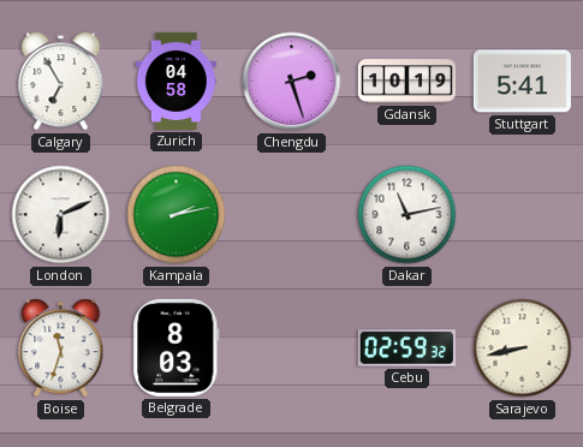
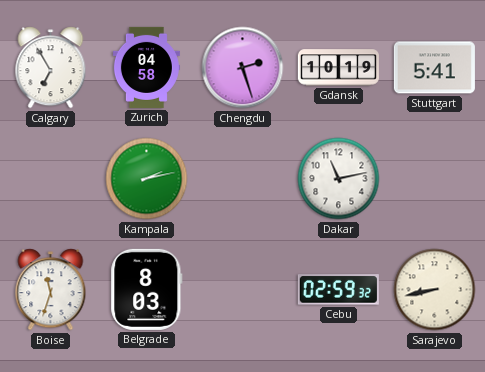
London: 6:11 -> none
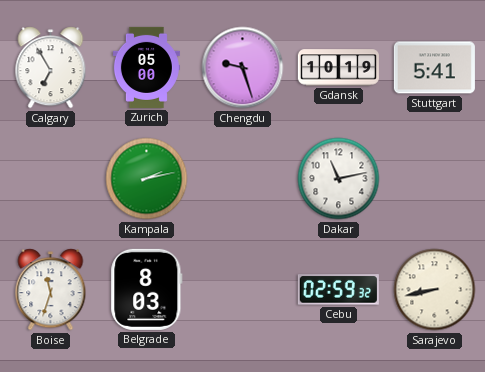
Zurich: 04:58 -> 05:00
Chengdu: 2:27 -> 9:27
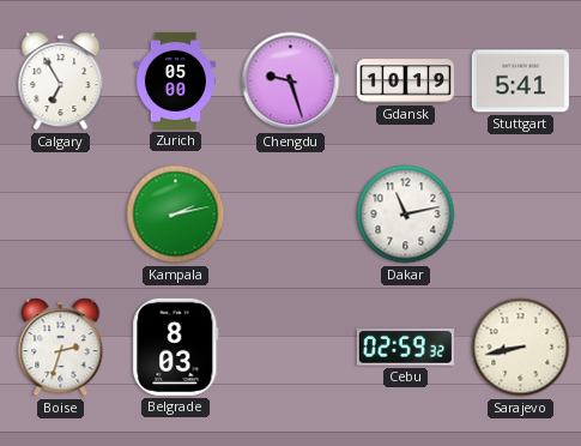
Boise: 11:33 -> 2:33
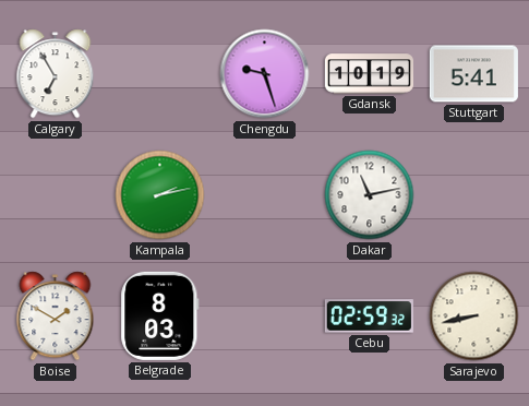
Zurich: 05:00 -> none
Boise: 2:33 -> 1:50
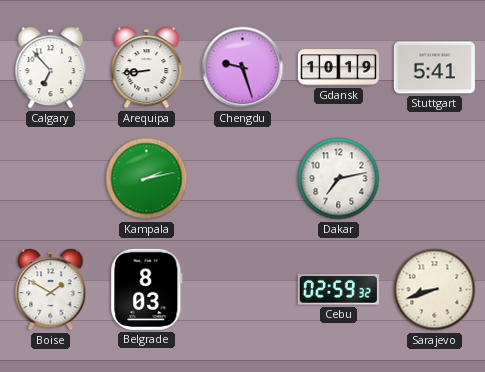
Calgary: 6:55 -> 6:53
Arequipa: none -> 8:44
Dakar: 11:13 -> 7:13
Sarajevo: 8:43 -> 8:42
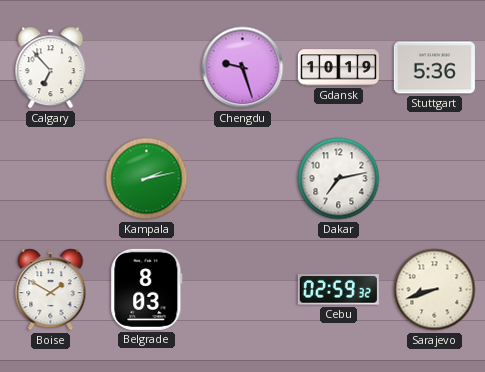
Arequipa: 8:44 -> none
Stuttgart: 5:41 -> 5:36
